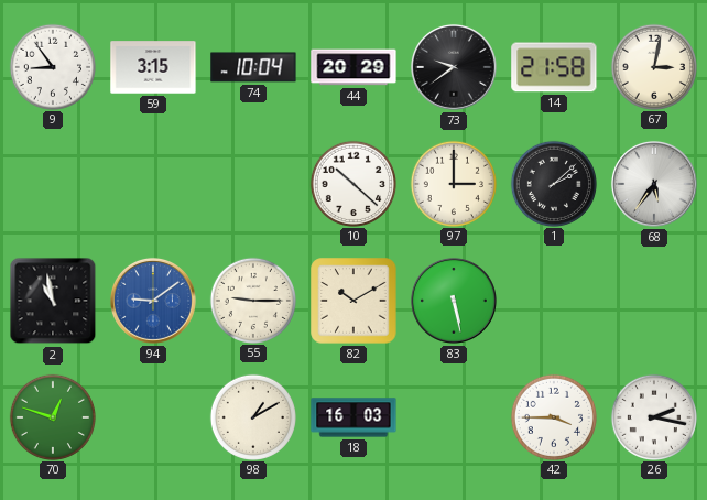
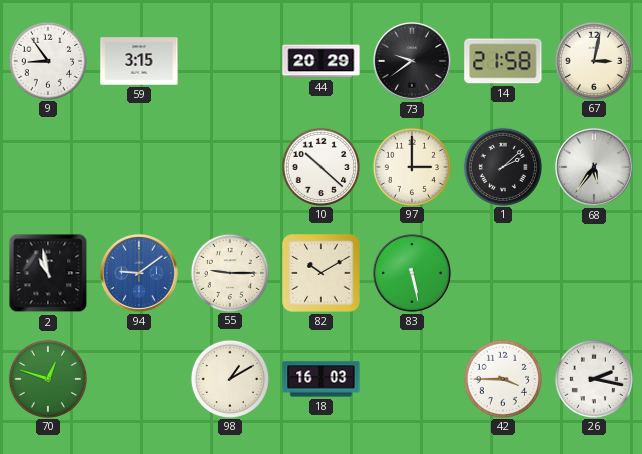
74: 10:04 -> none
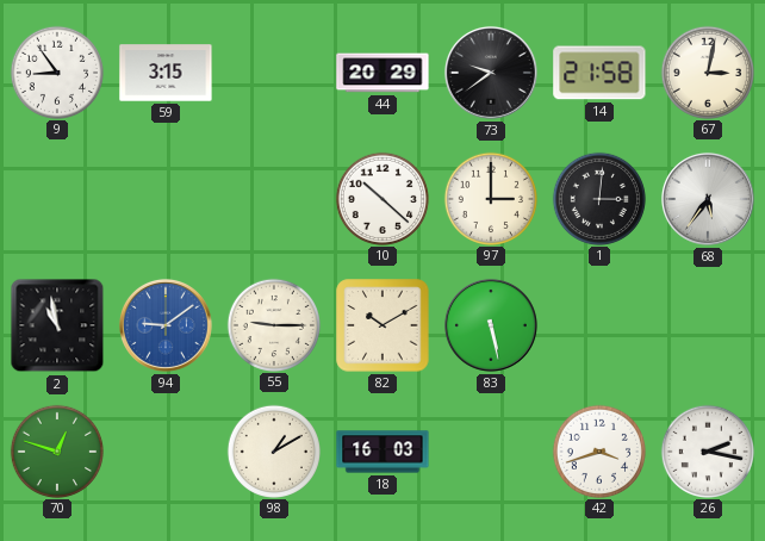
1: 2:08 -> 3:01
42: 3:45 -> 3:42
